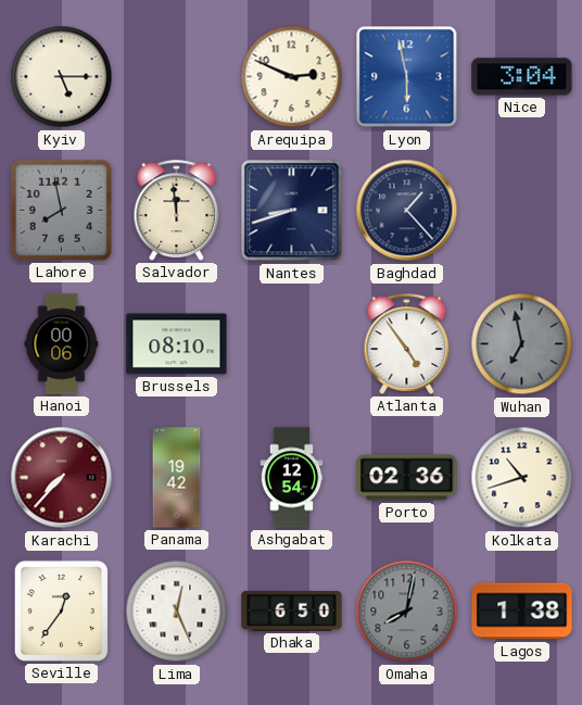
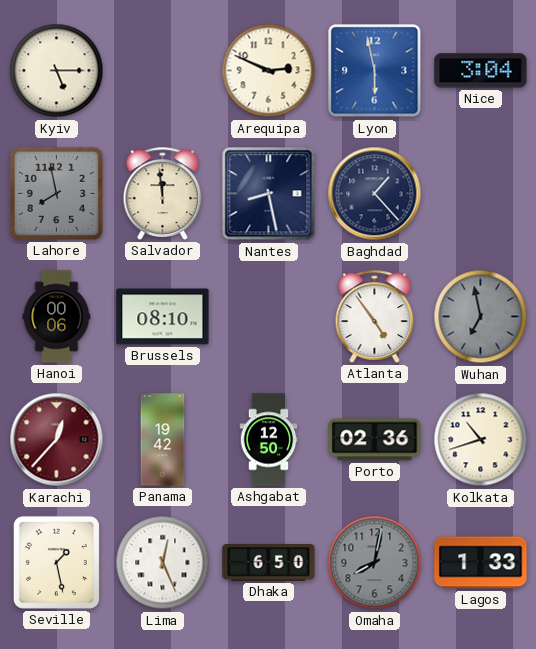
Nantes: 8:42 -> 8:28
Karachi: 7:37 -> 12:37
Ashgabat: 12:54 -> 12:50
Seville: 12:36 -> 1:28
Lagos: 1:38 -> 1:33
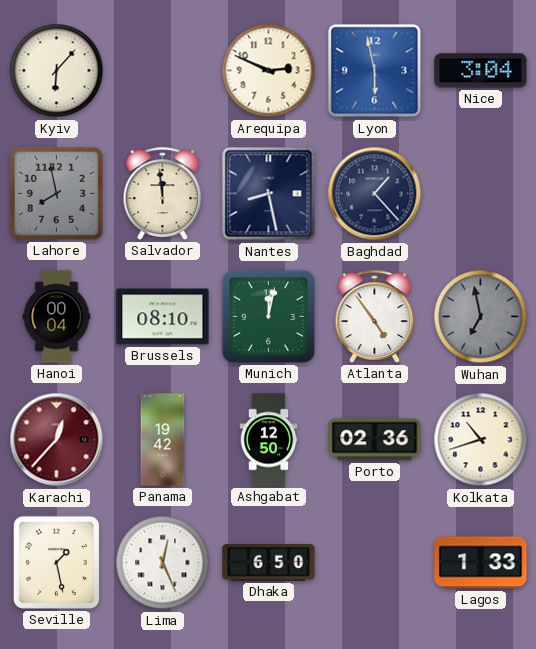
Kyiv: 5:15 -> 6:07
Hanoi: 00:06 -> 00:04
Munich: none -> 12:02
Omaha: 8:02 -> none
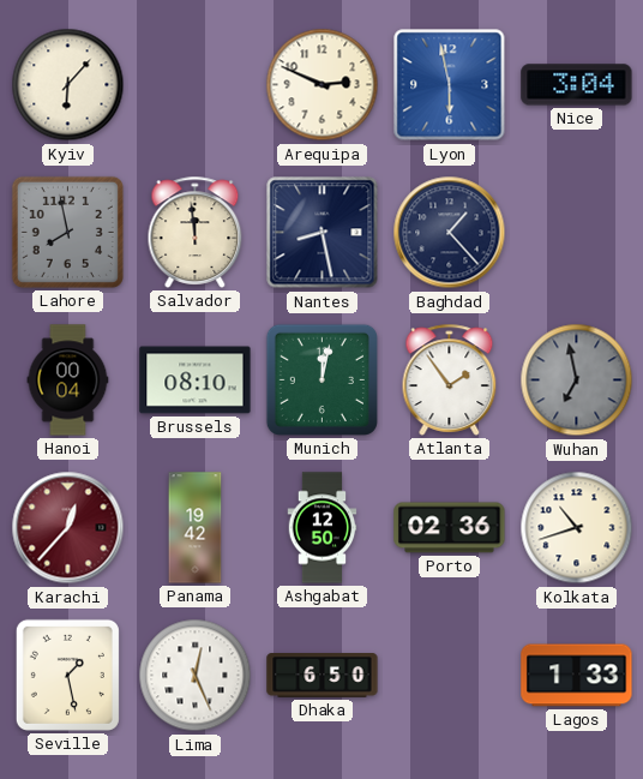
Atlanta: 4:54 -> 1:54
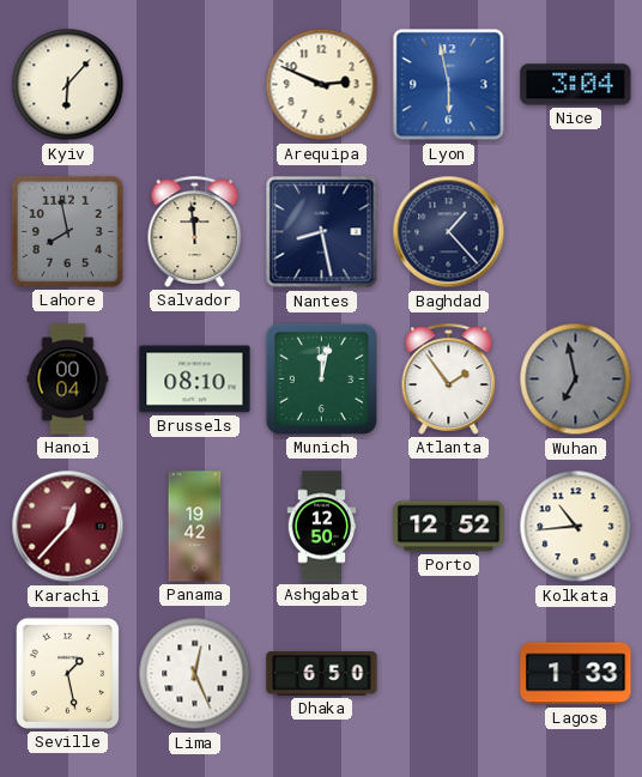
Porto: 02:36 -> 12:52
Kolkata: 10:42 -> 10:44
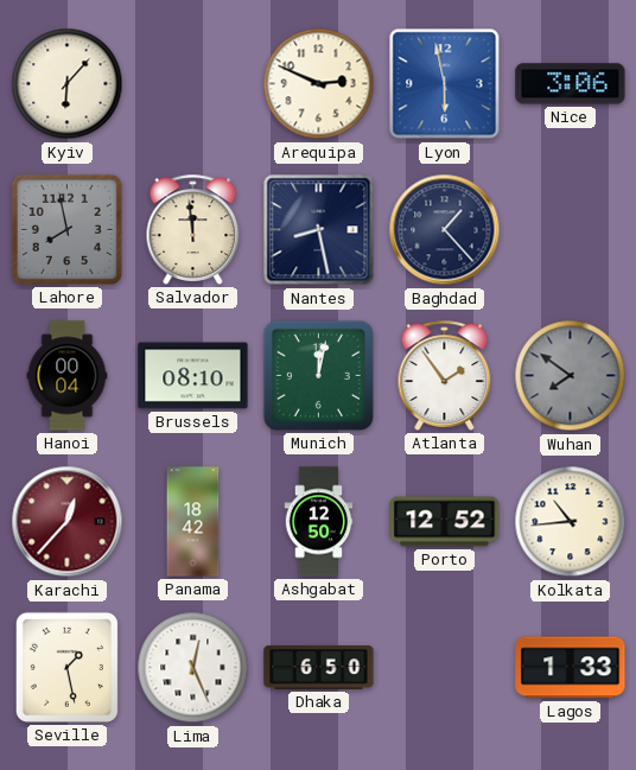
Nice: 3:04 -> 3:06
Wuhan: 6:58 -> 7:51
Panama: 19:42 -> 18:42
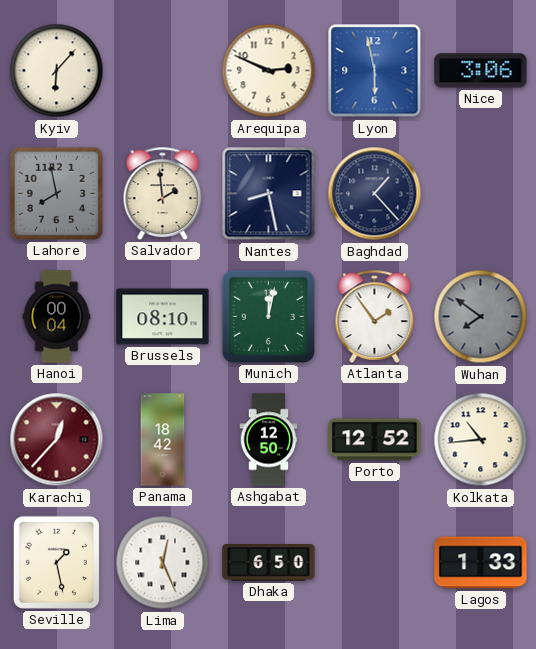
Salvador: 11:59 -> 1:59
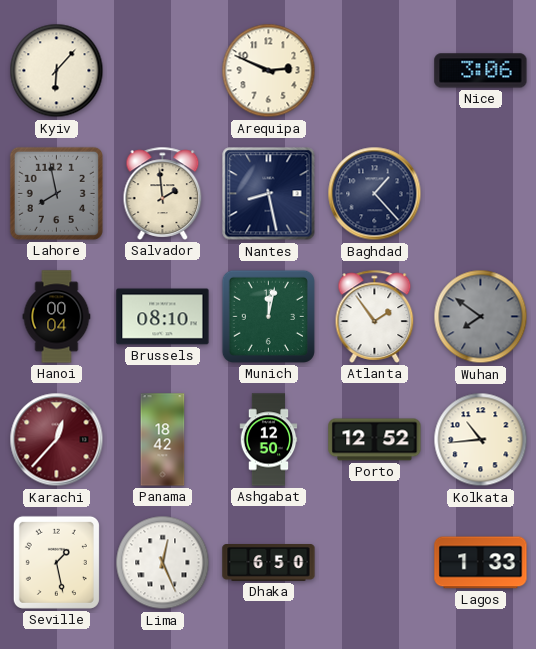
Lyon: 5:58 -> none
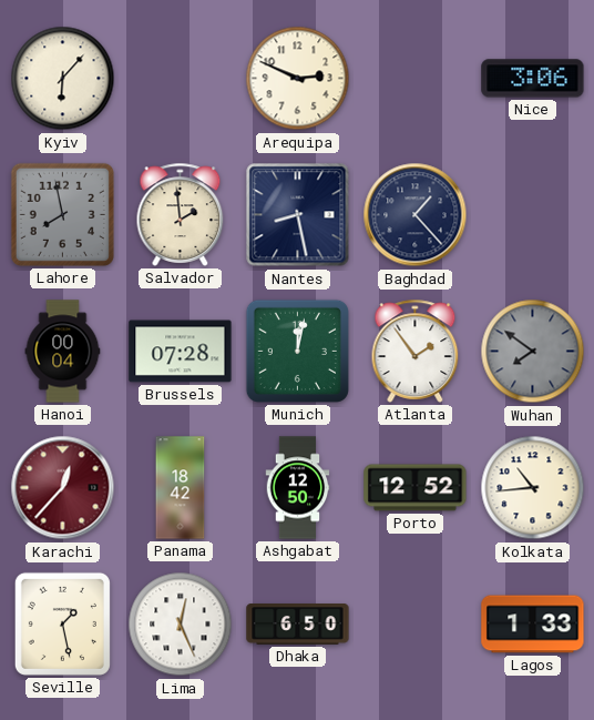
Brussels: 08:10 -> 07:28
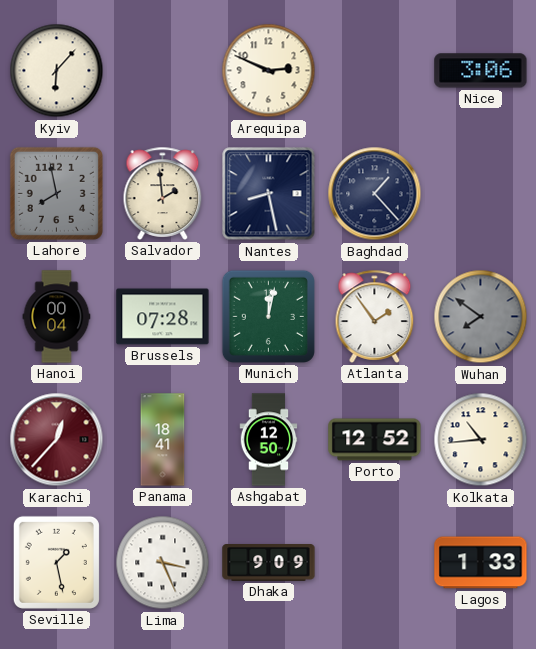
Panama: 18:42 -> 18:41
Lima: 12:26 -> 3:26
Dhaka: 6:50 -> 9:09
